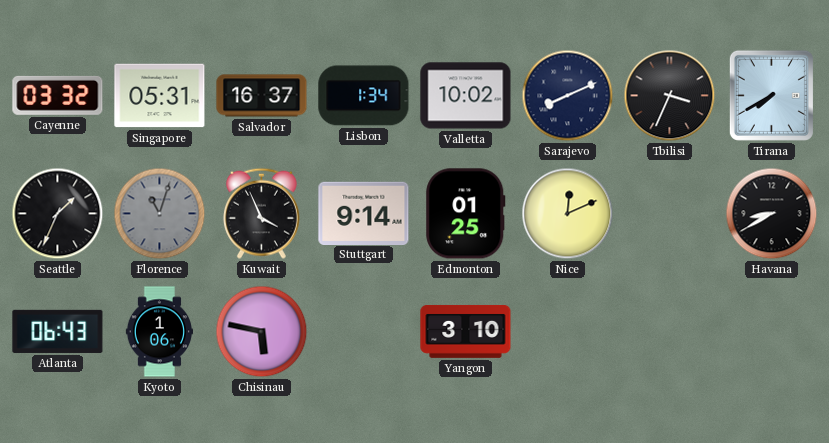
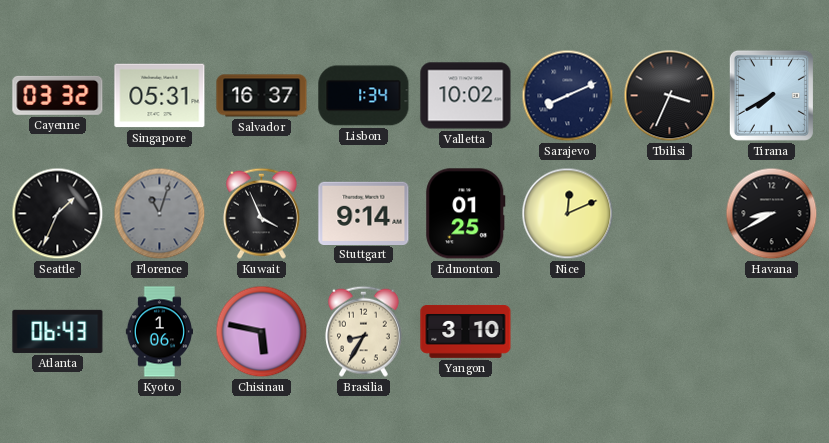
Brasilia: none -> 8:35
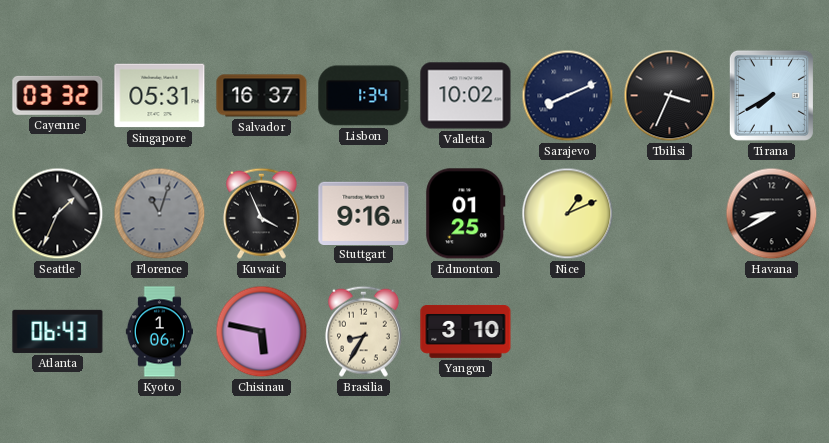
Stuttgart: 9:14 -> 9:16
Nice: 12:11 -> 1:11
